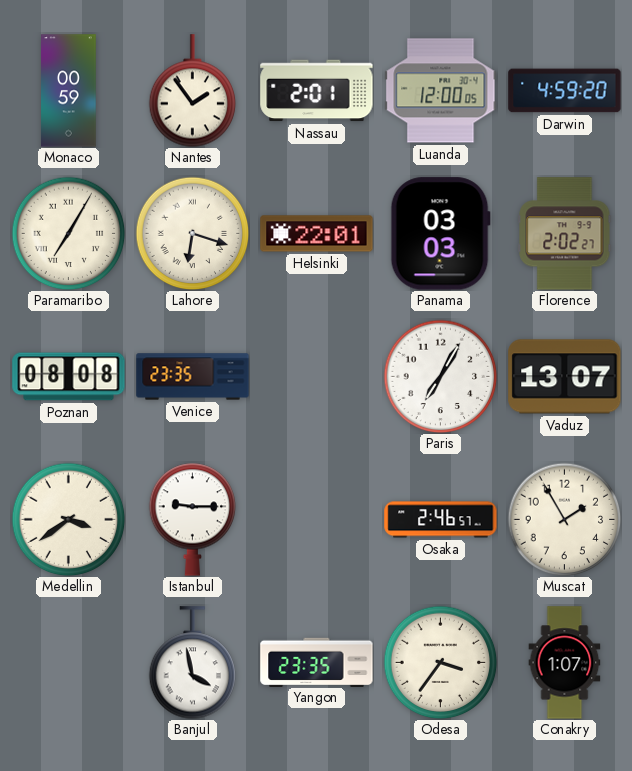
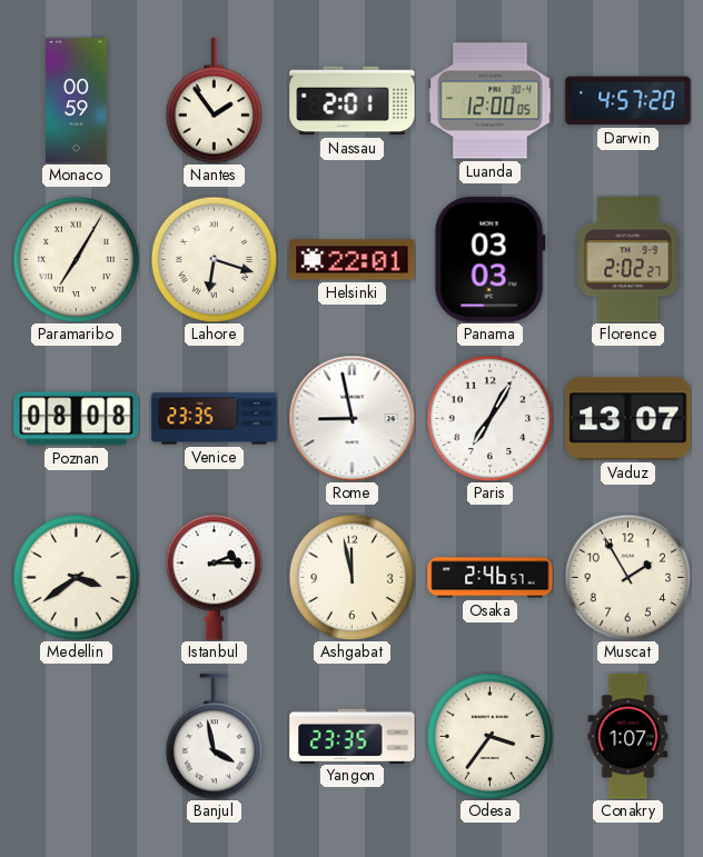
Darwin: 4:59 -> 4:57
Rome: none -> 8:58
Istanbul: 9:15 -> 2:15
Ashgabat: none -> 11:58
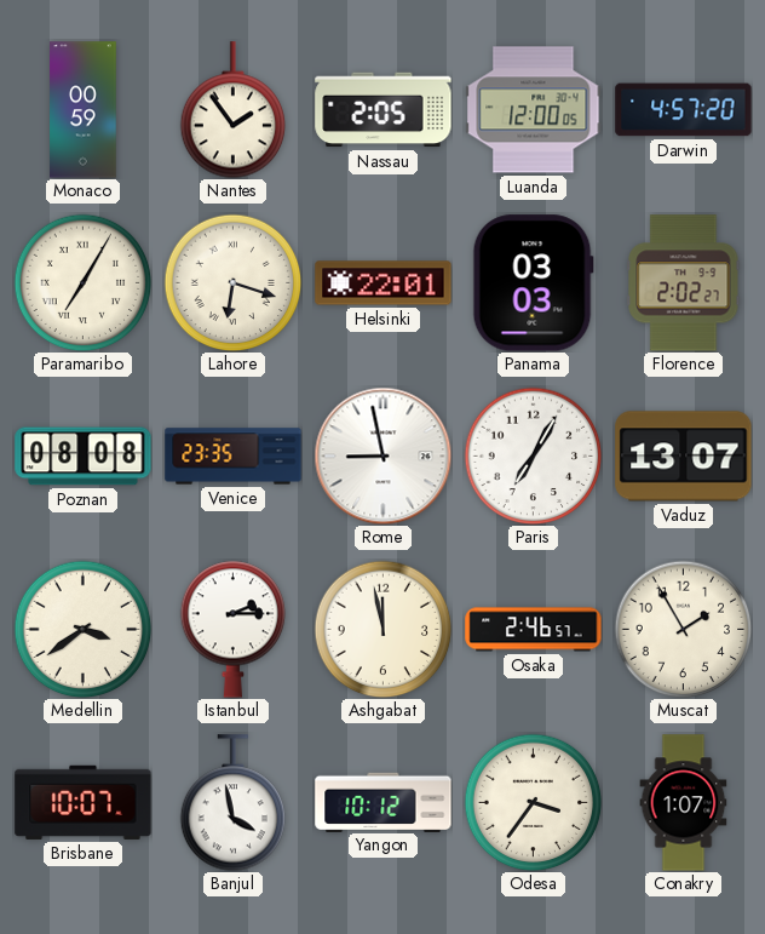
Nassau: 2:01 -> 2:05
Brisbane: none -> 10:07
Yangon: 23:35 -> 10:12
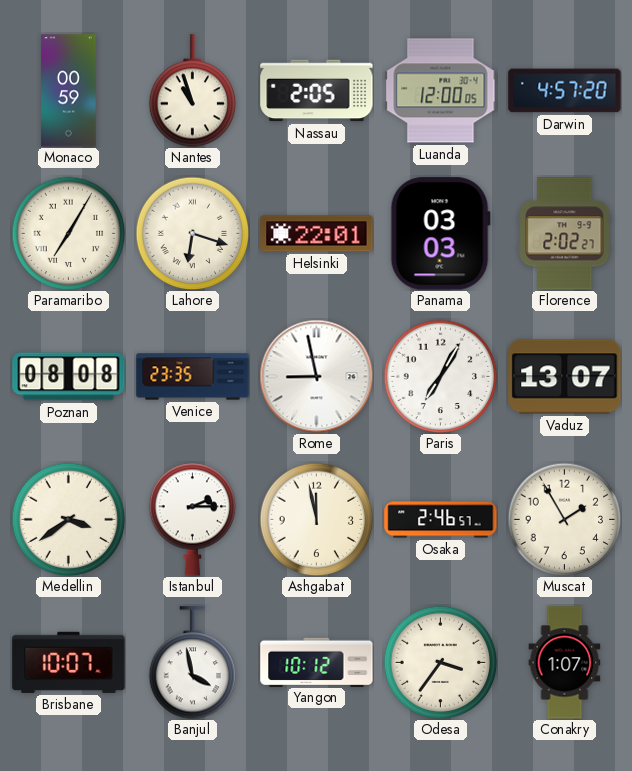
Nantes: 1:54 -> 10:57
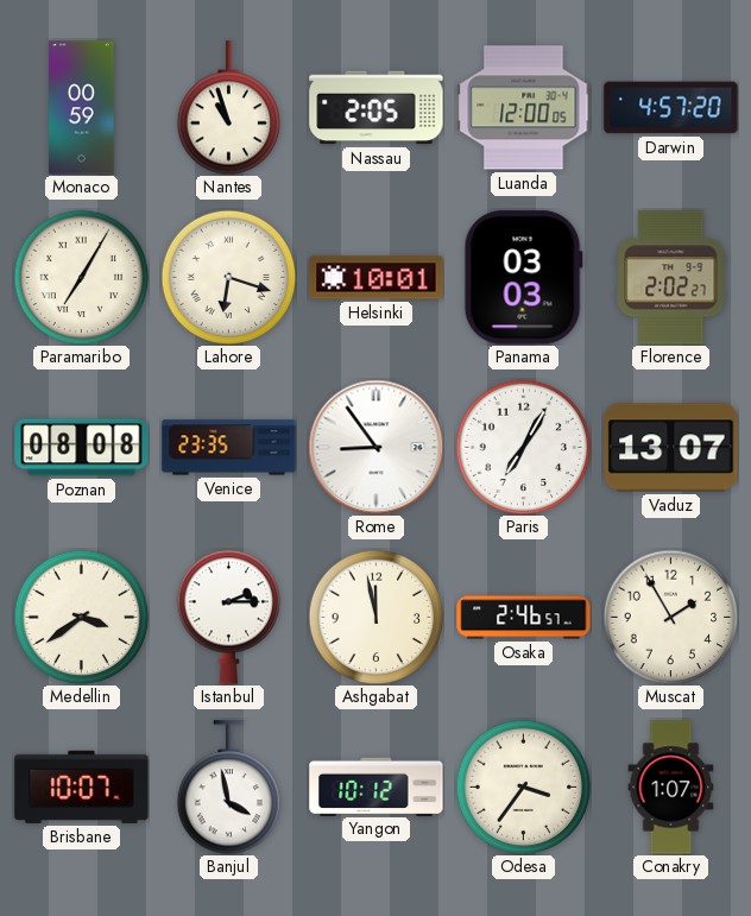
Helsinki: 22:01 -> 10:01
Rome: 8:58 -> 8:54
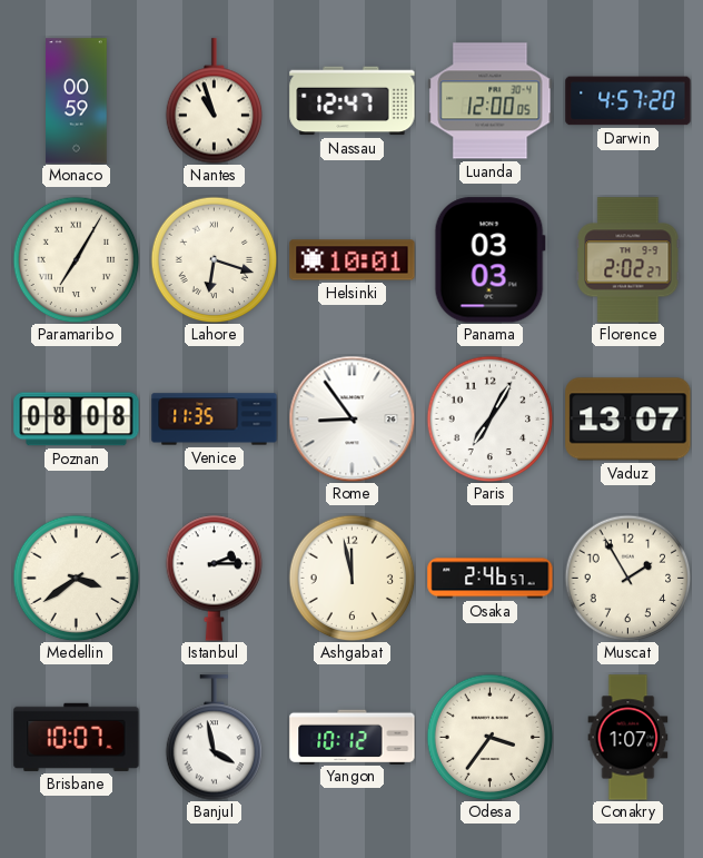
Nassau: 2:05 -> 12:47
Venice: 23:35 -> 11:35
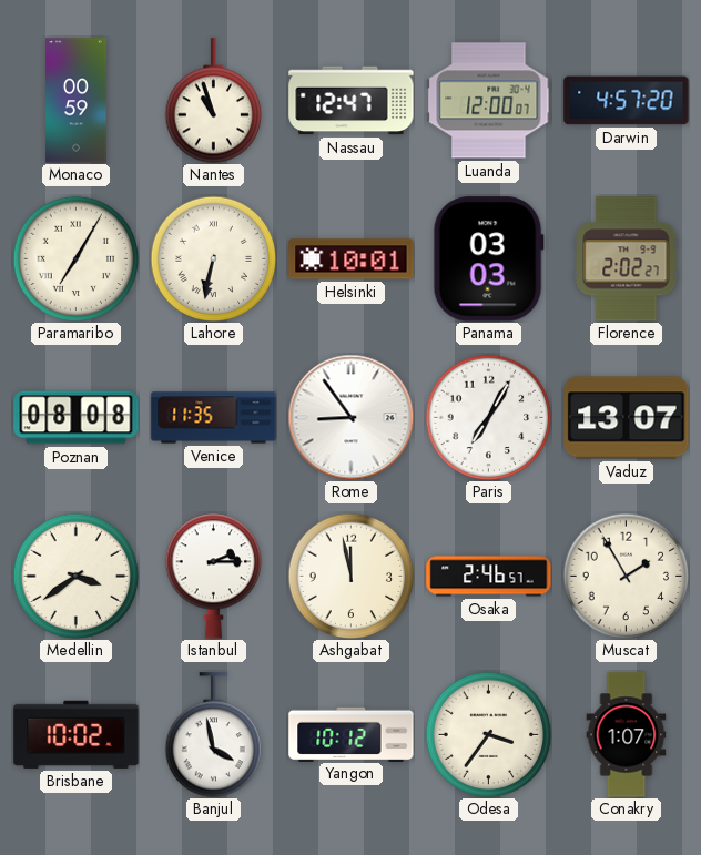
Luanda: 12:00:05 -> 12:00:07
Lahore: 6:18 -> 6:32
Brisbane: 10:07 -> 10:02
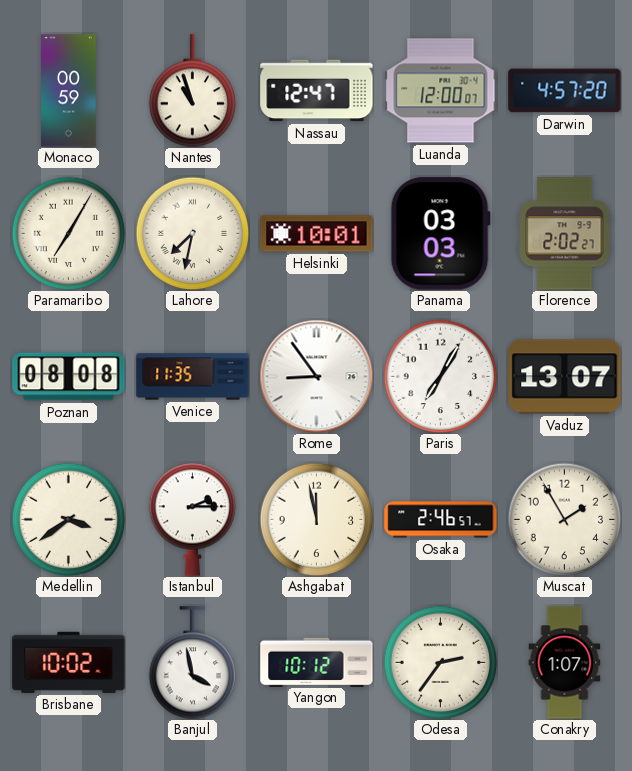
Lahore: 6:32 -> 7:32
Odesa: 3:36 -> 2:36
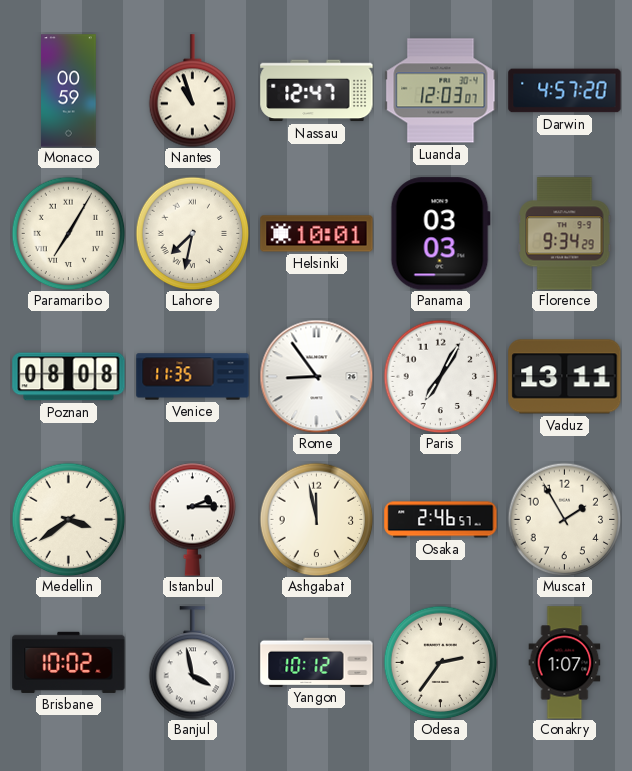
Luanda: 12:00 -> 12:03
Florence: 2:02 -> 9:34
Vaduz: 13:07 -> 13:11
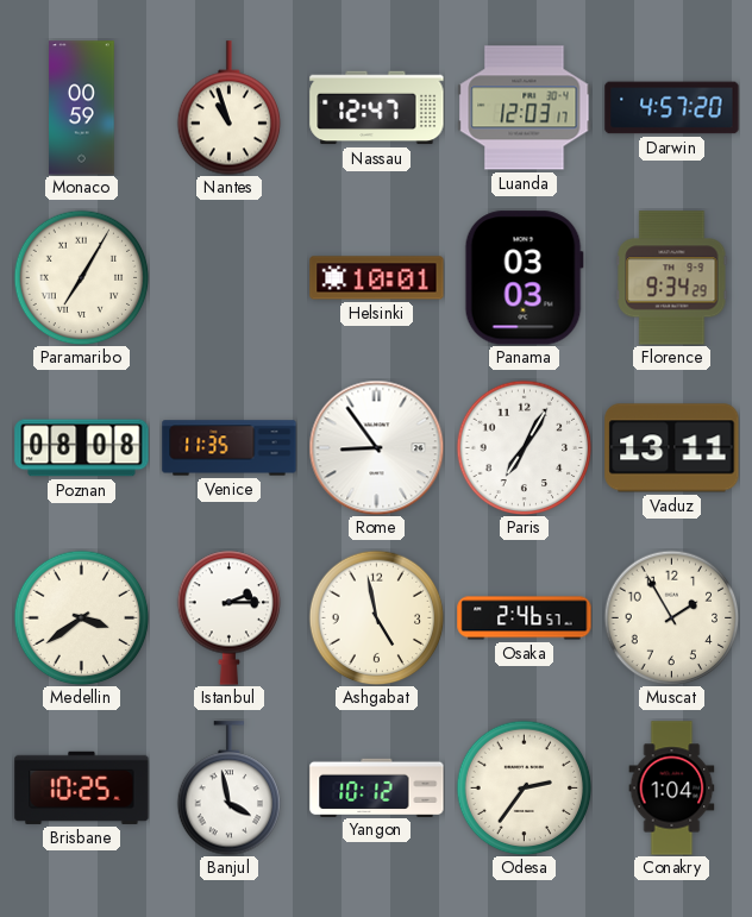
Luanda: 12:03:07 -> 12:03:17
Lahore: 7:32 -> none
Ashgabat: 11:58 -> 4:58
Brisbane: 10:02 -> 10:25
Conakry: 1:07 -> 1:04
